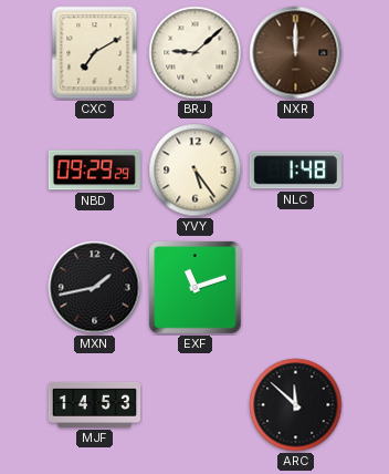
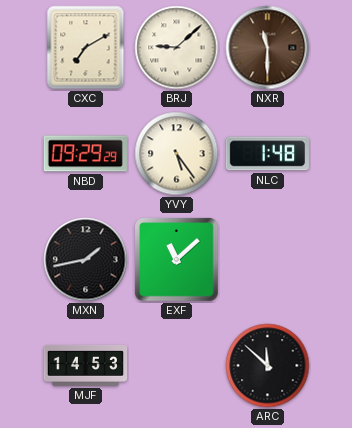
NXR: 12:00 -> 11:30
EXF: 11:12 -> 11:08
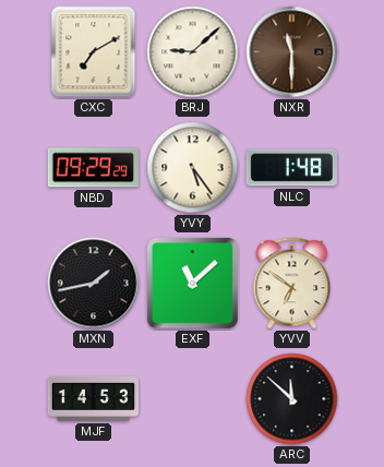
YVV: none -> 6:51
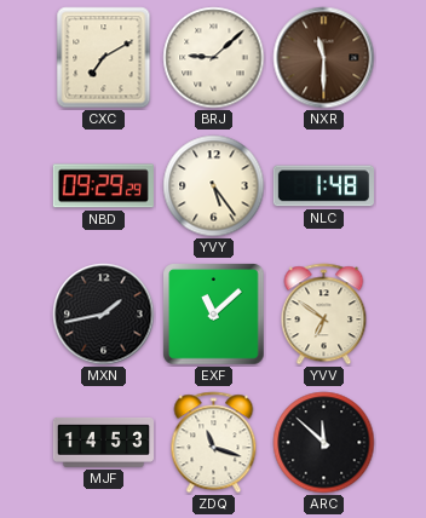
ZDQ: none -> 11:18
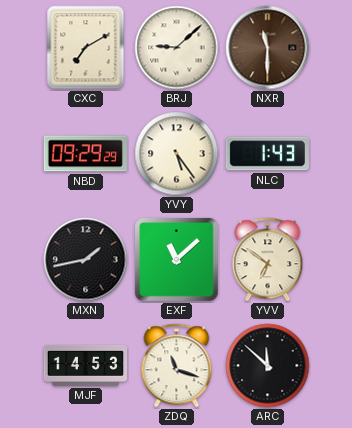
NLC: 1:48 -> 1:43
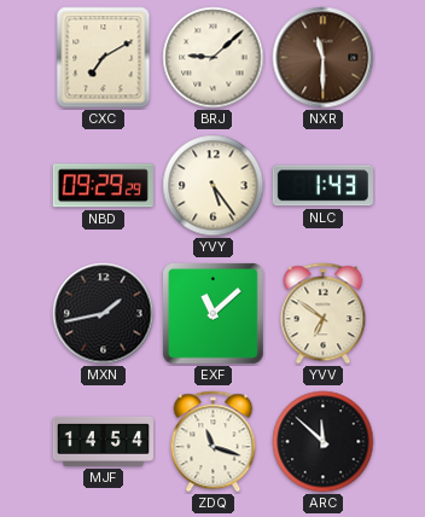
MJF: 14:53 -> 14:54
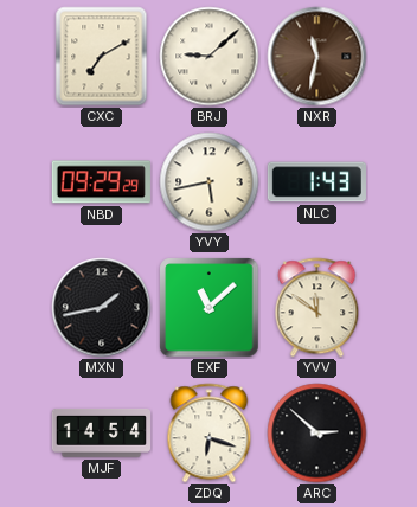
NXR: 11:30 -> 11:32
YVY: 5:24 -> 5:43
YVV: 6:51 -> 11:51
ZDQ: 11:18 -> 6:18
ARC: 11:52 -> 2:52
